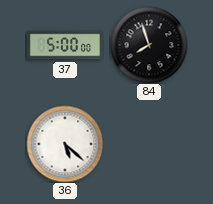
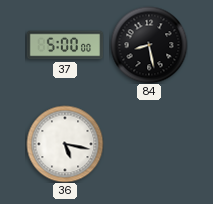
84: 7:57 -> 8:28
36: 5:22 -> 5:17
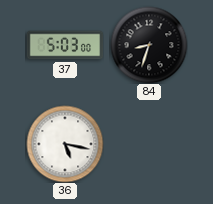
37: 5:00 -> 5:03
84: 8:28 -> 8:33
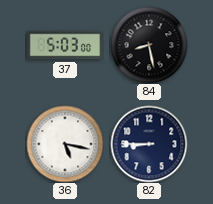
84: 8:33 -> 8:28
82: none -> 8:45
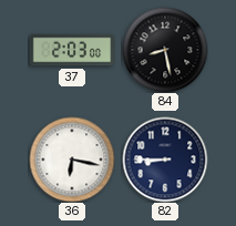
37: 5:03 -> 2:03
36: 5:17 -> 6:17
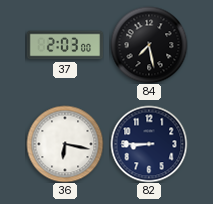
84: 8:28 -> 7:28
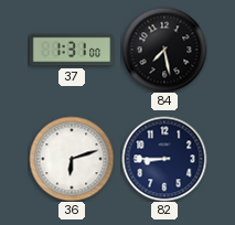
37: 2:03 -> 1:31
36: 6:17 -> 6:12
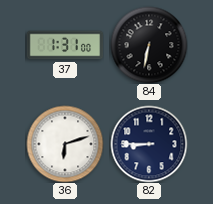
84: 7:28 -> 6:32
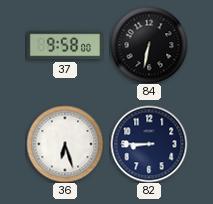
37: 1:31 -> 9:58
36: 6:12 -> 6:27
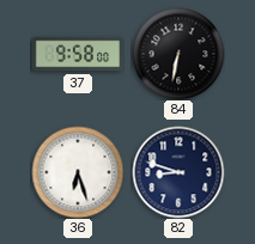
82: 8:45 -> 8:48
